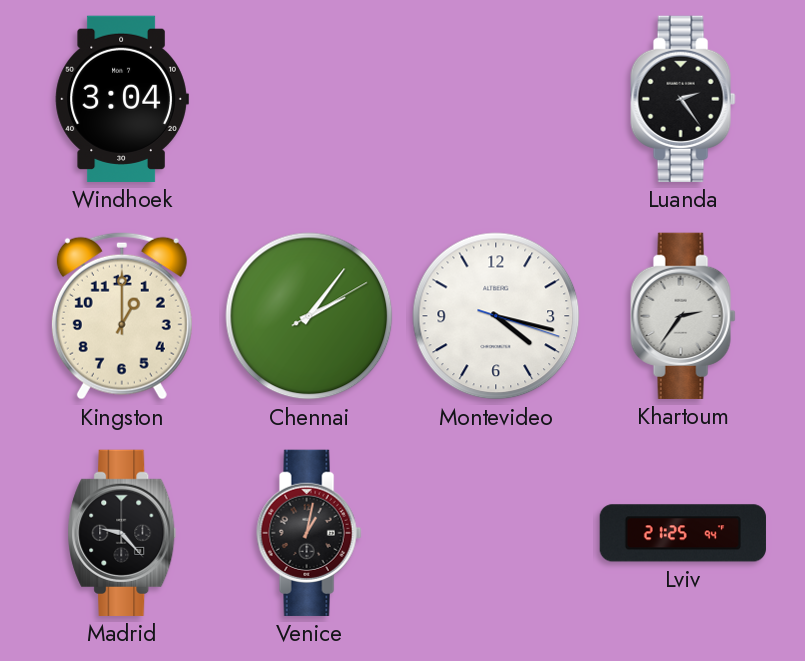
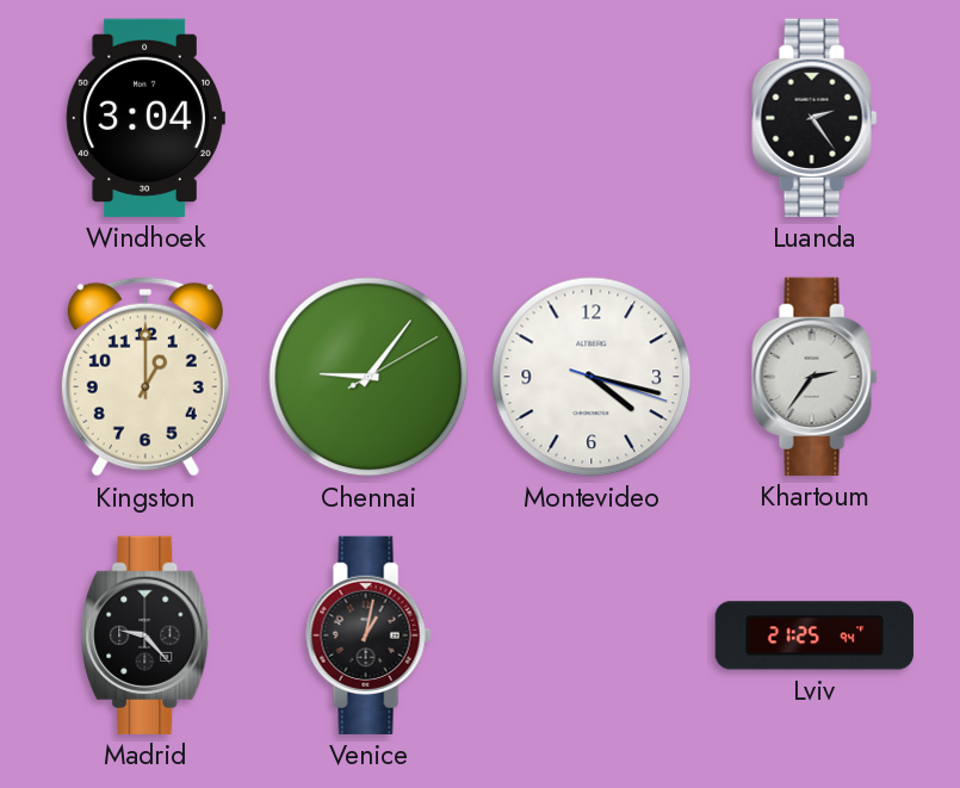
Chennai: 2:06 -> 9:06
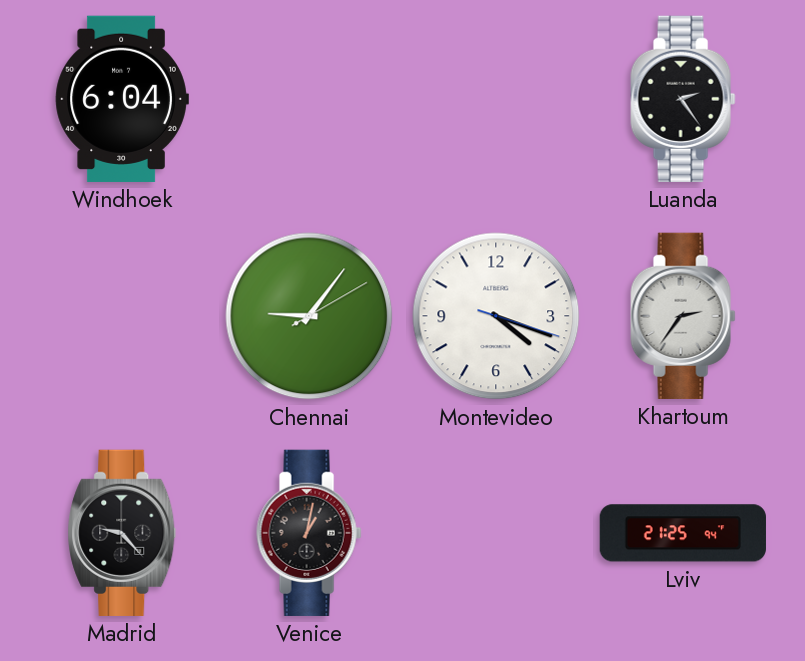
Windhoek: 3:04 -> 6:04
Kingston: 1:00 -> none
Montevideo: 4:17 -> 4:18
